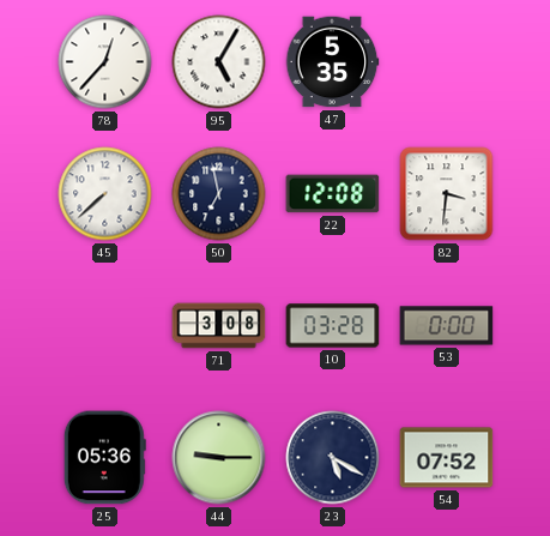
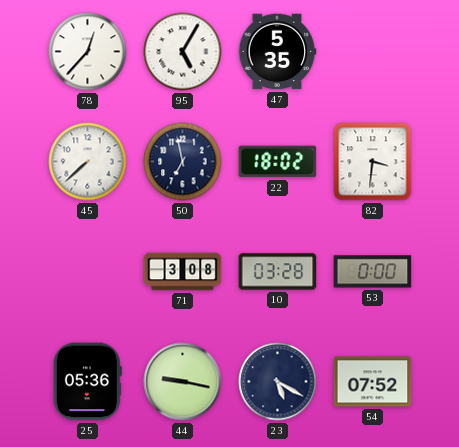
22: 12:08 -> 18:02
44: 9:15 -> 9:17
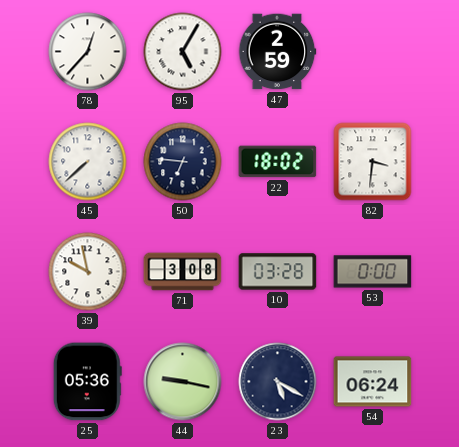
47: 5:35 -> 2:59
50: 6:58 -> 6:46
39: none -> 9:58
54: 07:52 -> 06:24
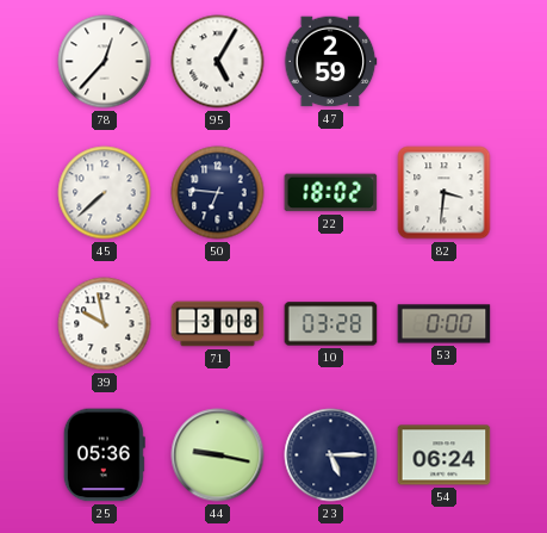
23: 5:20 -> 5:15
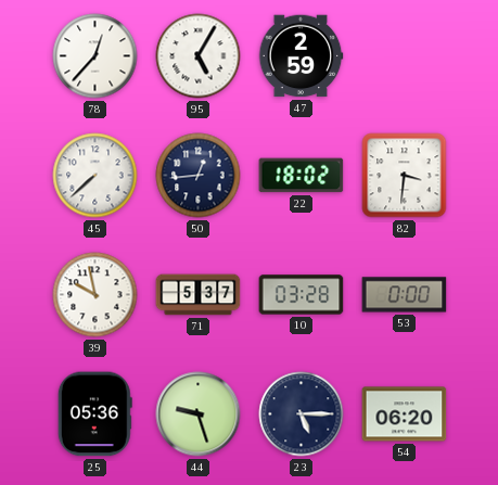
50: 6:46 -> 12:44
71: 3:08 -> 5:37
44: 9:17 -> 9:27
54: 06:24 -> 06:20
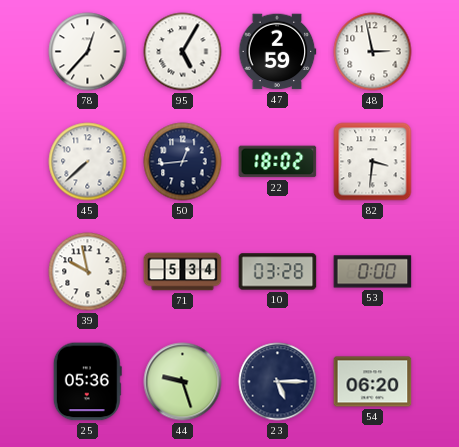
48: none -> 2:58
71: 5:37 -> 5:34
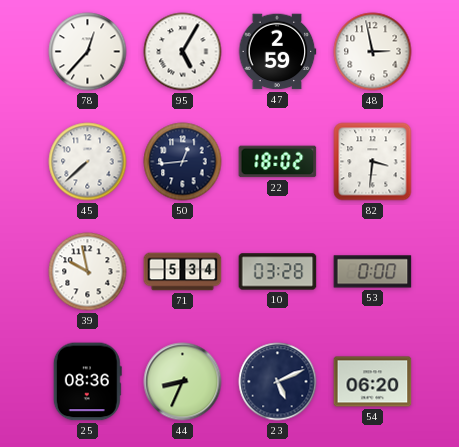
25: 05:36 -> 08:36
44: 9:27 -> 8:34
23: 5:15 -> 5:11
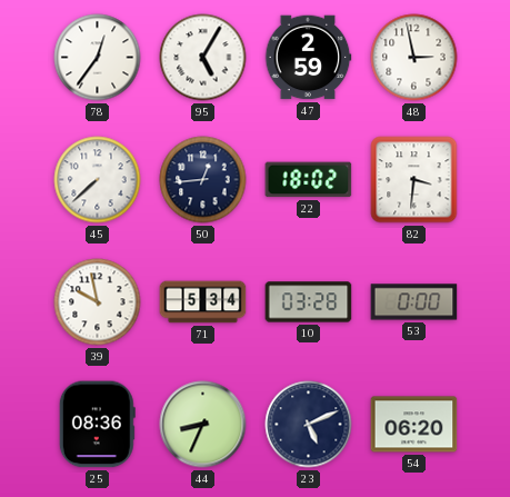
78: 12:37 -> 12:36
